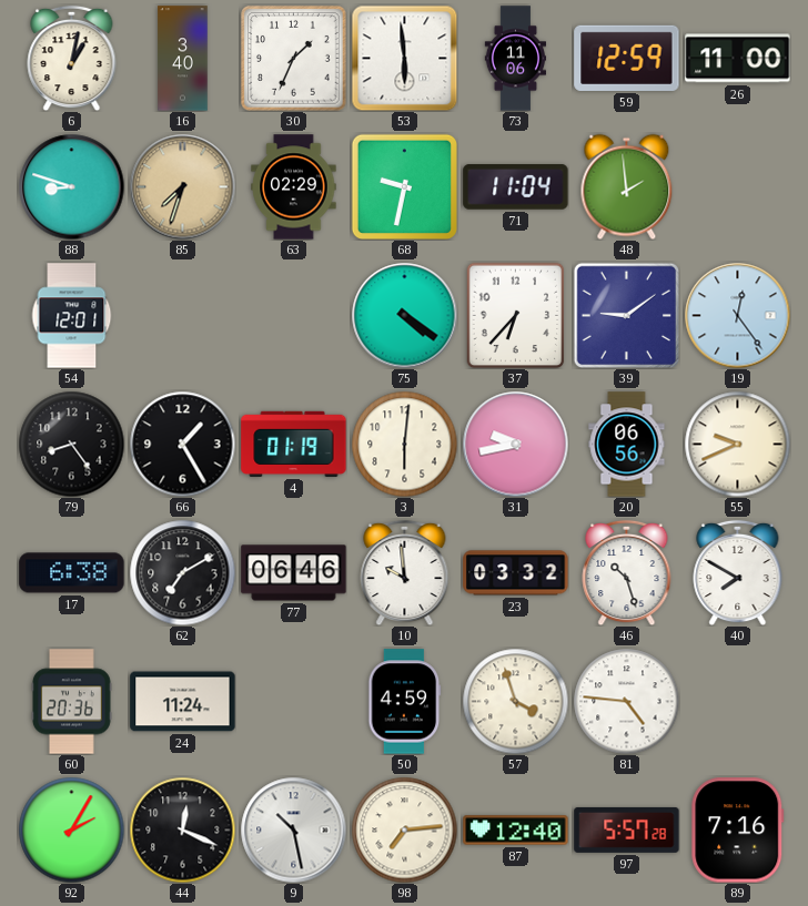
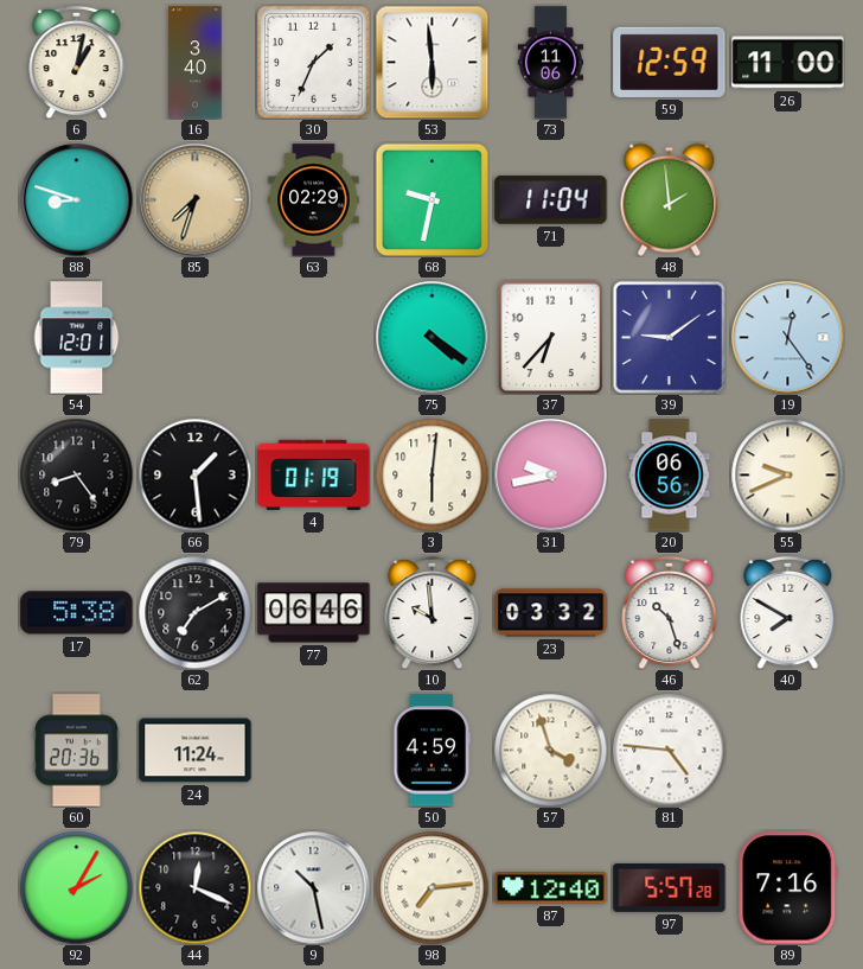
66: 1:25 -> 1:29
17: 6:38 -> 5:38
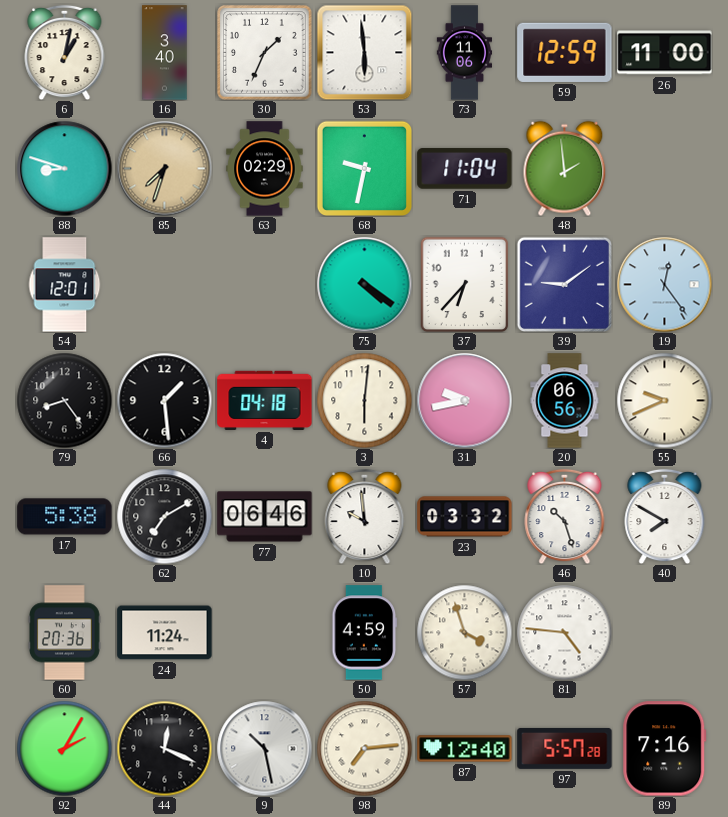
4: 01:19 -> 04:18
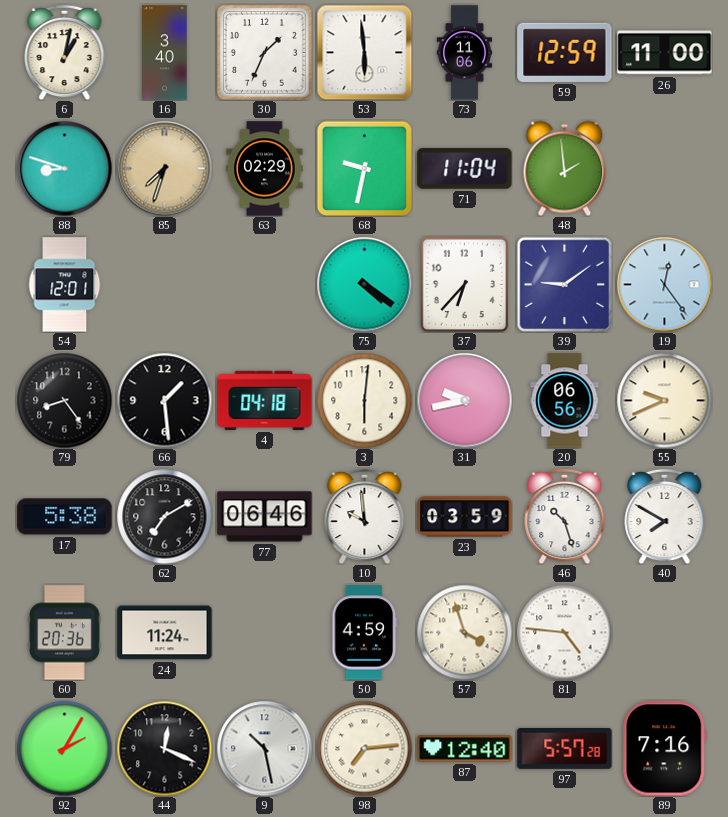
23: 03:32 -> 03:59
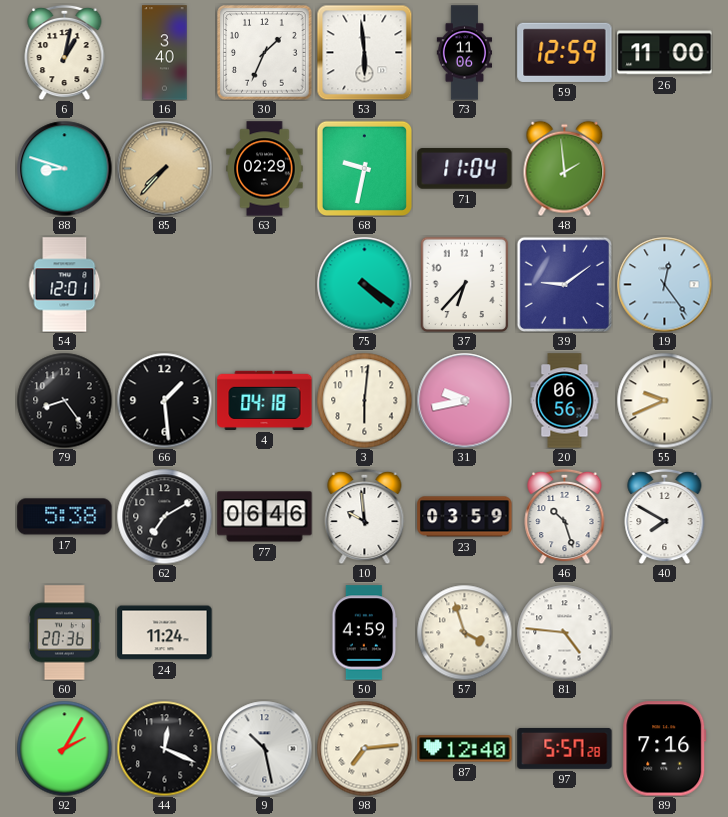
85: 7:33 -> 7:37
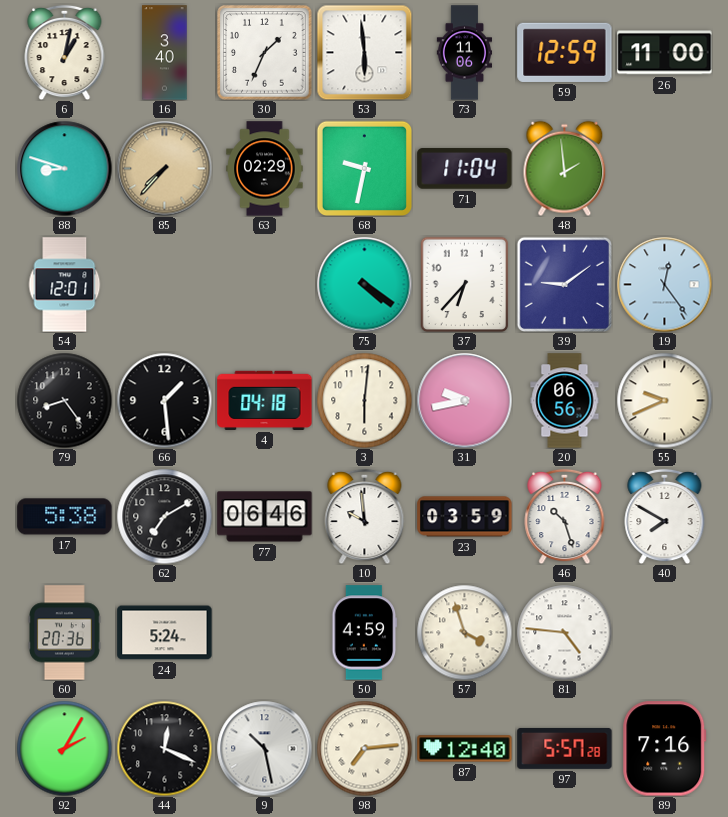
24: 11:24 -> 5:24
